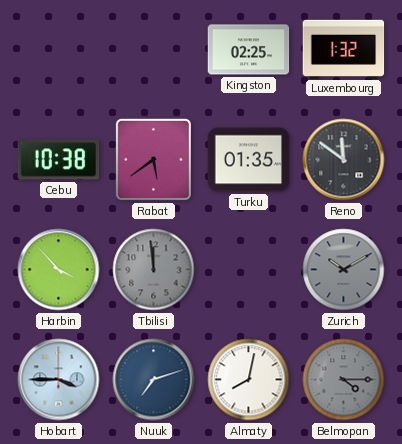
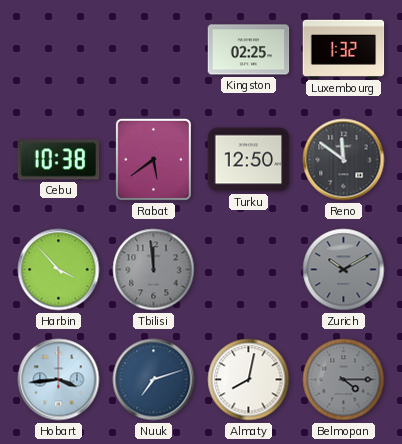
Turku: 01:35 -> 12:50
Hobart: 3:45 -> 3:44
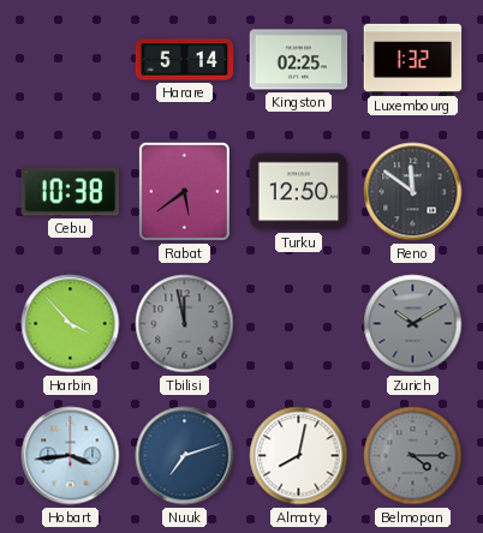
Harare: none -> 5:14
Tbilisi: 11:59 -> 11:58
